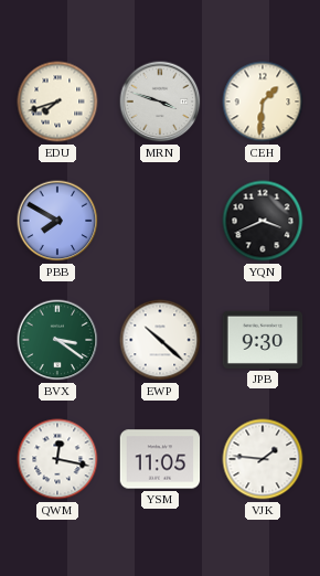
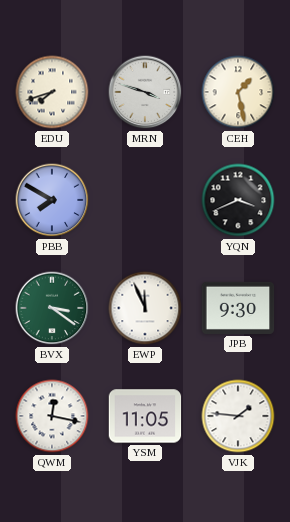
CEH: 1:31 -> 1:28
EWP: 10:22 -> 11:56
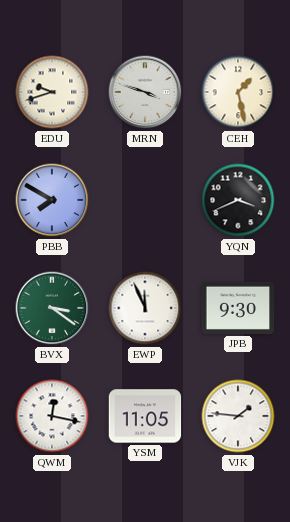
EDU: 7:42 -> 9:42
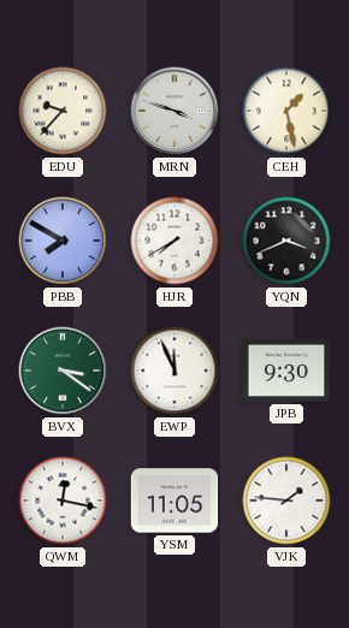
EDU: 9:42 -> 9:37
HJR: none -> 7:40
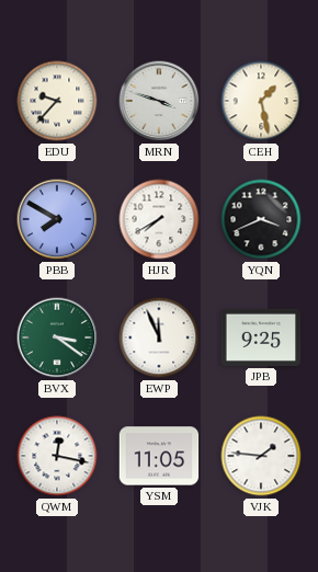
JPB: 9:30 -> 9:25
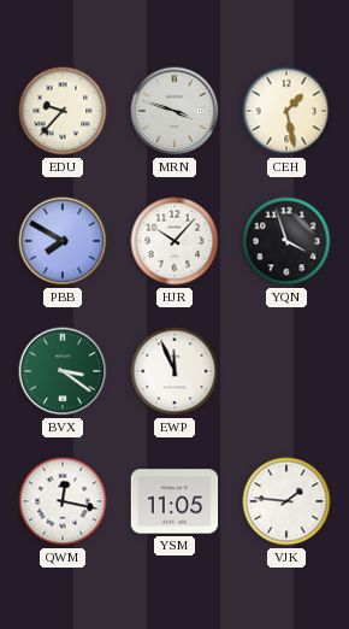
HJR: 7:40 -> 10:07
YQN: 3:41 -> 3:57
JPB: 9:25 -> none
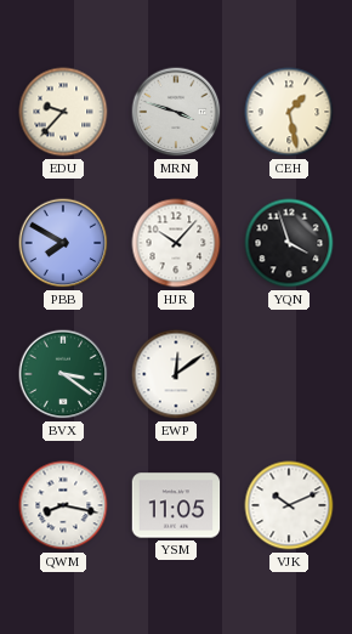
EWP: 11:56 -> 12:09
QWM: 12:17 -> 8:17
VJK: 1:46 -> 10:11
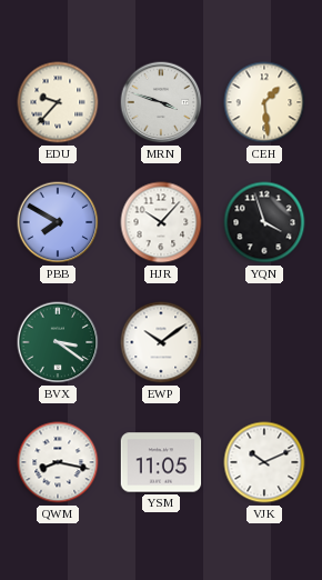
CEH: 1:28 -> 1:29
EWP: 12:09 -> 10:09
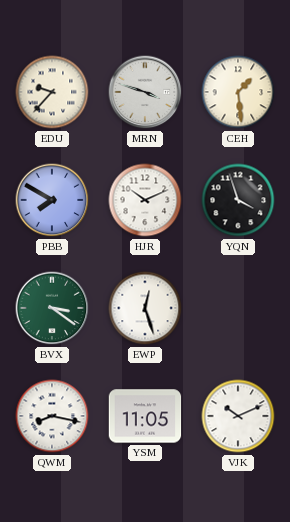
HJR: 10:07 -> 10:11
EWP: 10:09 -> 12:27
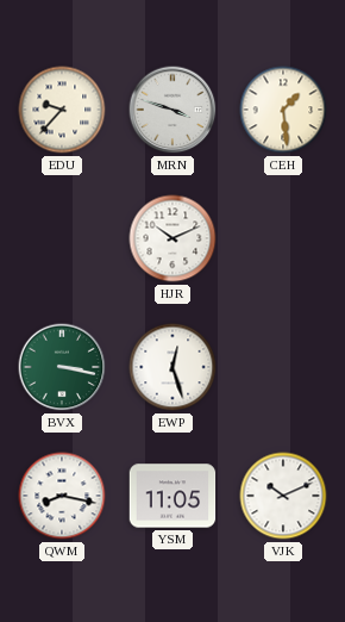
PBB: 7:50 -> none
YQN: 3:57 -> none
BVX: 3:21 -> 3:17
